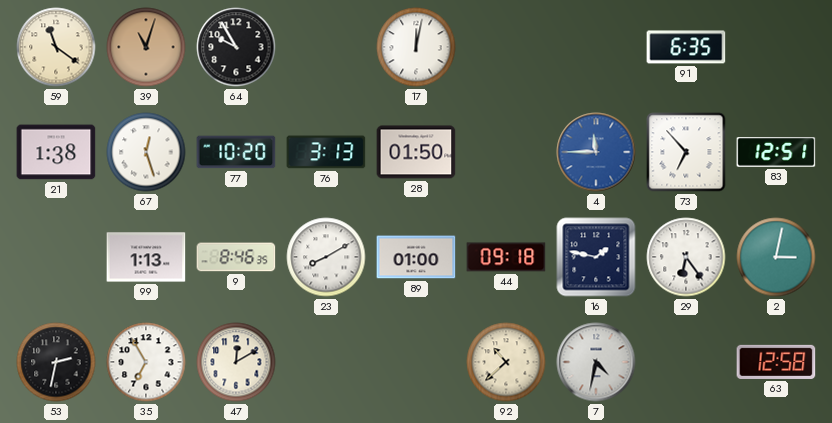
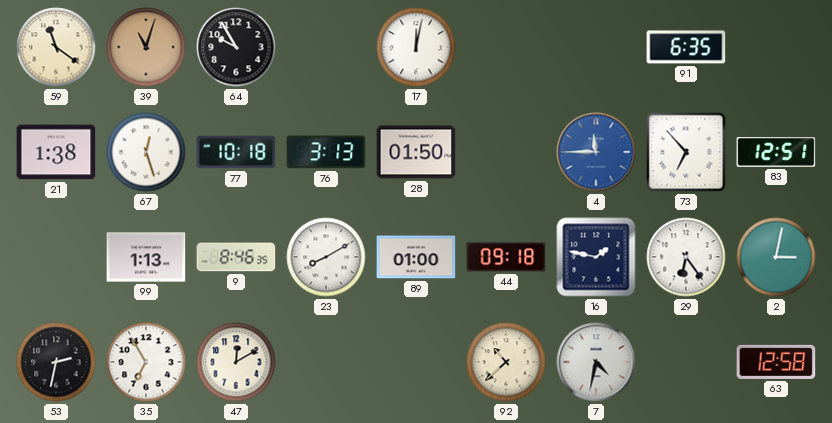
77: 10:20 -> 10:18
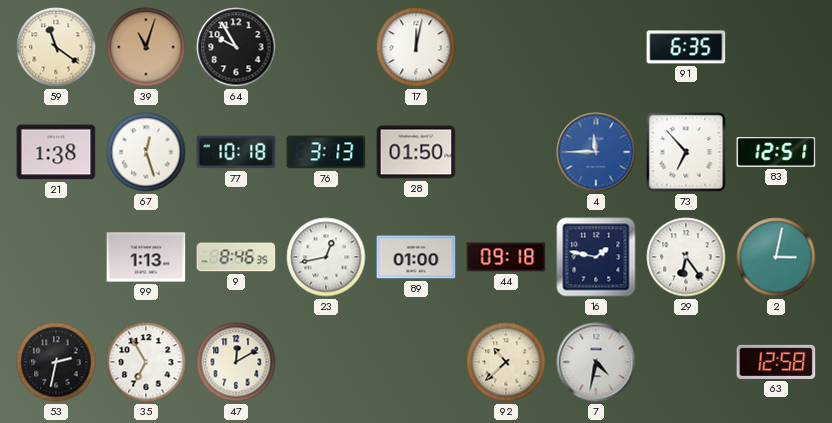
23: 8:10 -> 12:43
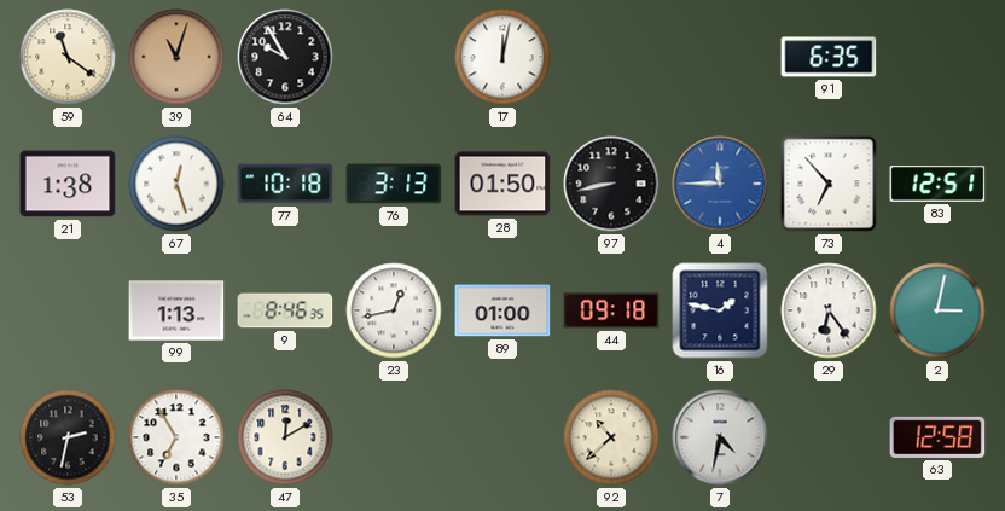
97: none -> 8:43
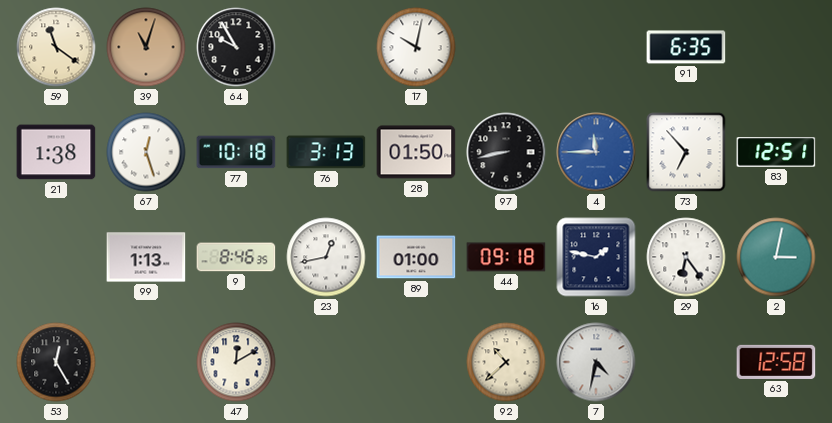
17: 12:02 -> 10:02
53: 2:32 -> 12:25
35: 6:55 -> none
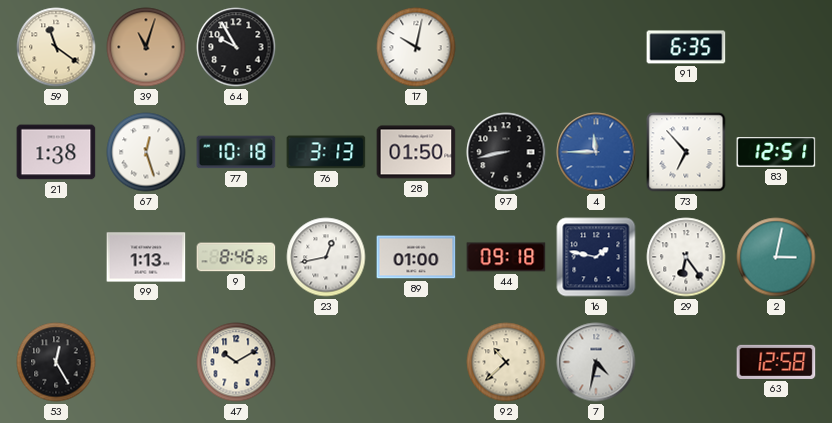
47: 12:10 -> 10:10
